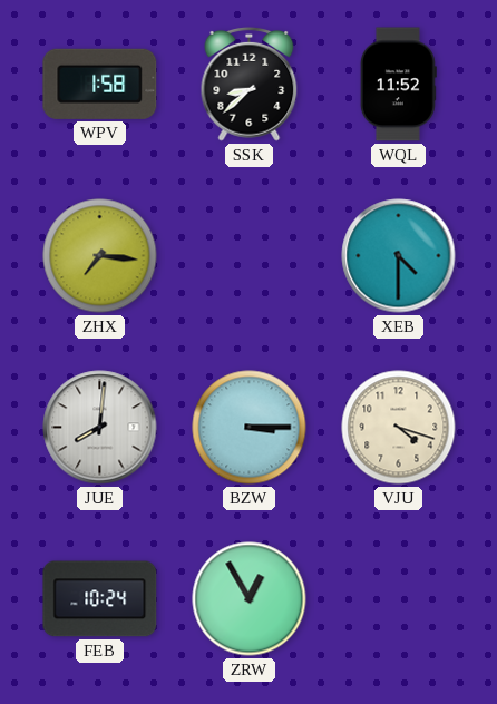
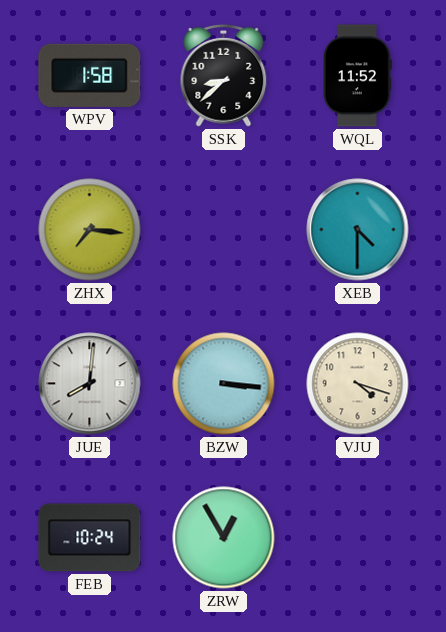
BZW: 3:15 -> 3:16
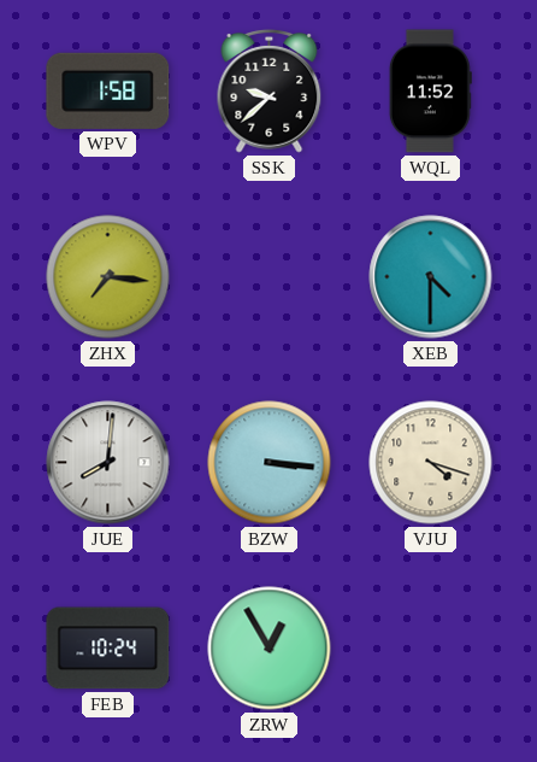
SSK: 8:38 -> 9:38
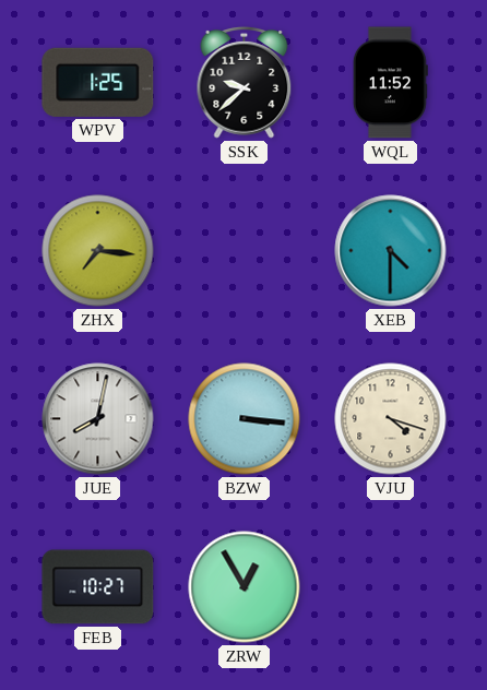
WPV: 1:58 -> 1:25
JUE: 8:01 -> 8:02
FEB: 10:24 -> 10:27
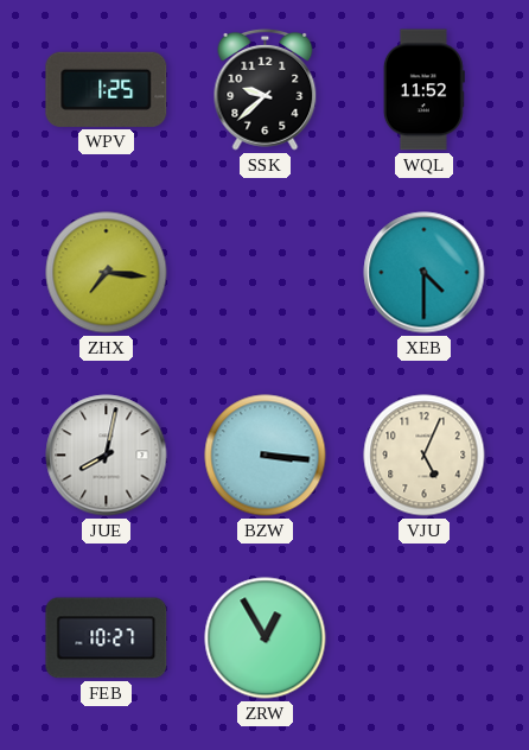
VJU: 4:18 -> 5:04
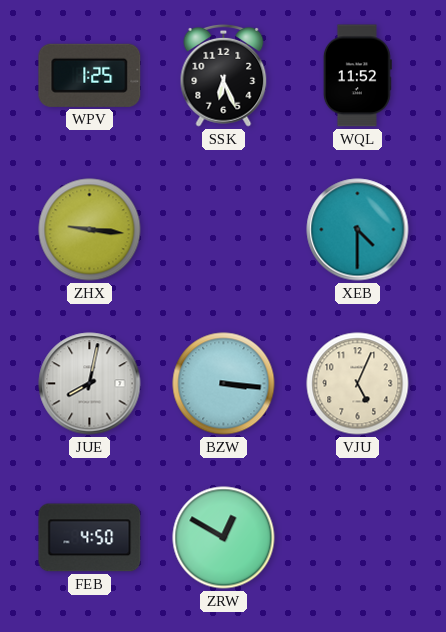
SSK: 9:38 -> 6:26
ZHX: 7:16 -> 9:16
FEB: 10:27 -> 4:50
ZRW: 12:55 -> 12:50
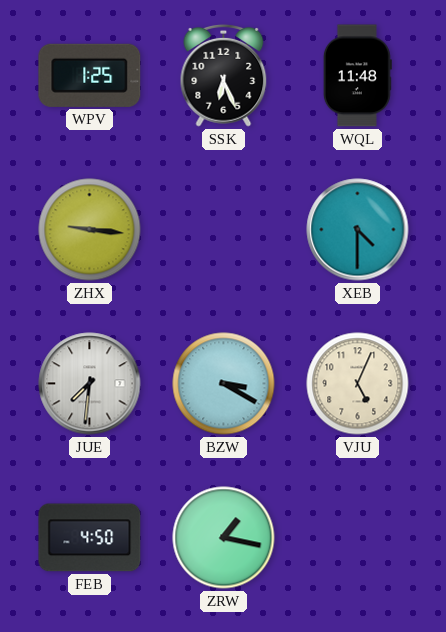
WQL: 11:52 -> 11:48
JUE: 8:02 -> 7:31
BZW: 3:16 -> 3:20
ZRW: 12:50 -> 1:17
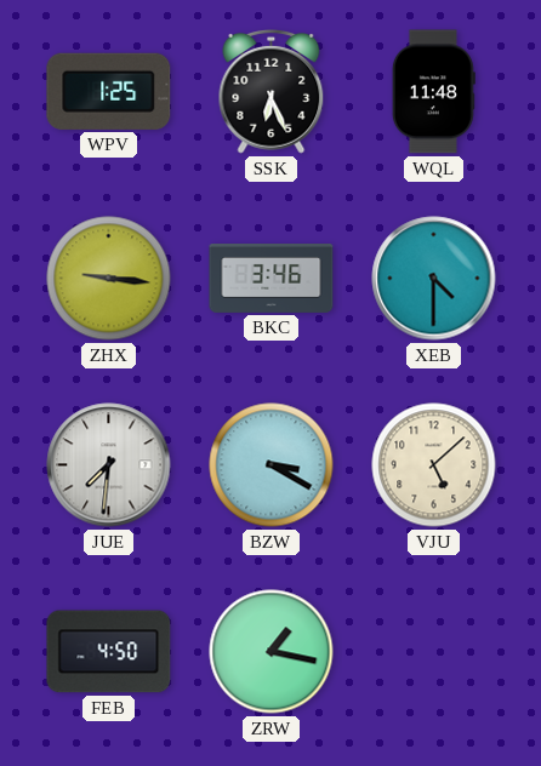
BKC: none -> 3:46
VJU: 5:04 -> 5:08
